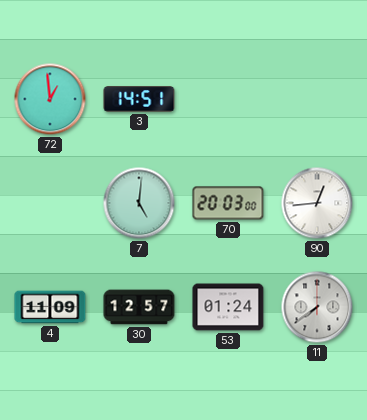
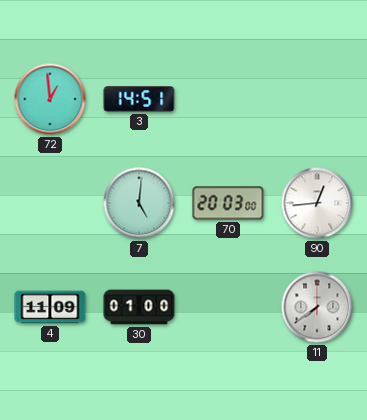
30: 12:57 -> 01:00
53: 01:24 -> none
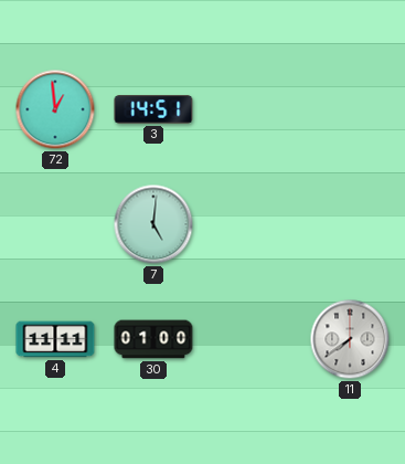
70: 20:03 -> none
90: 12:44 -> none
4: 11:09 -> 11:11
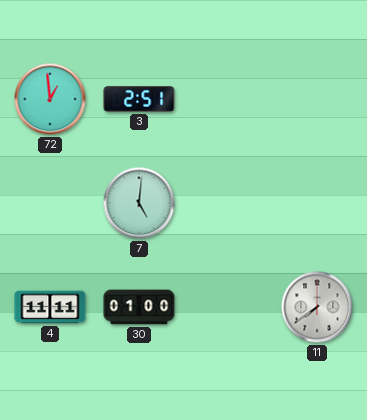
3: 14:51 -> 2:51
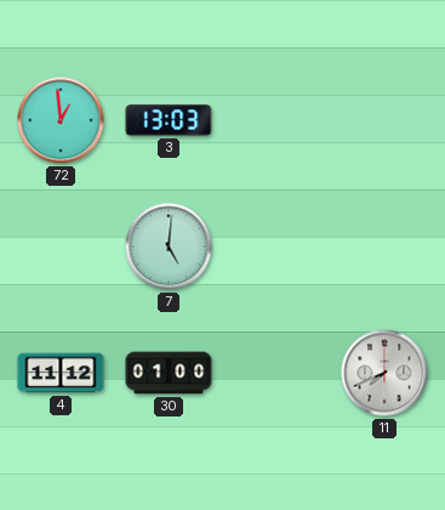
3: 2:51 -> 13:03
4: 11:11 -> 11:12
11: 7:39 -> 7:41
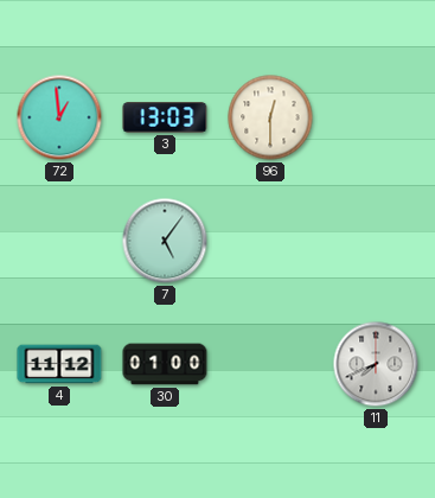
96: none -> 12:30
7: 5:01 -> 5:06
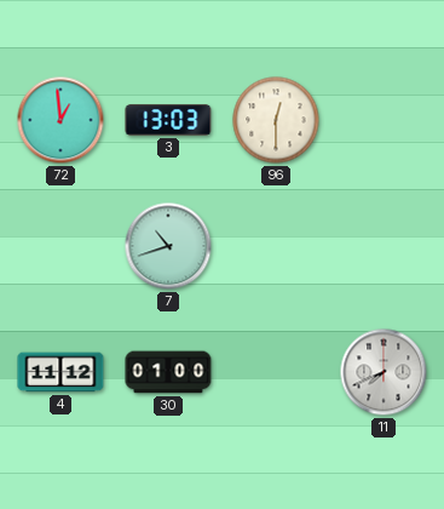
7: 5:06 -> 10:42
